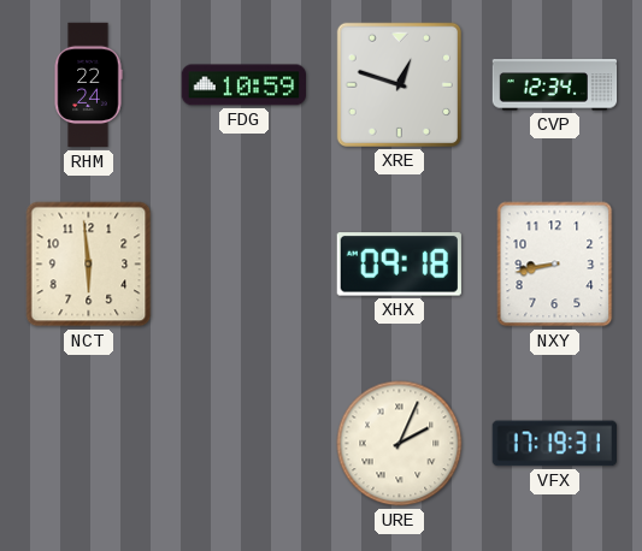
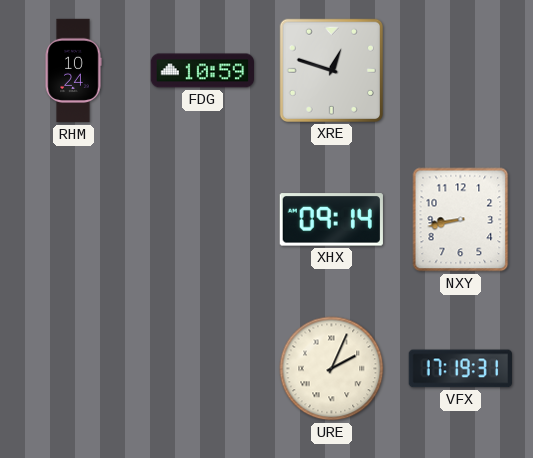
RHM: 22:24 -> 10:24
CVP: 12:34 -> none
NCT: 5:59 -> none
XHX: 09:18 -> 09:14
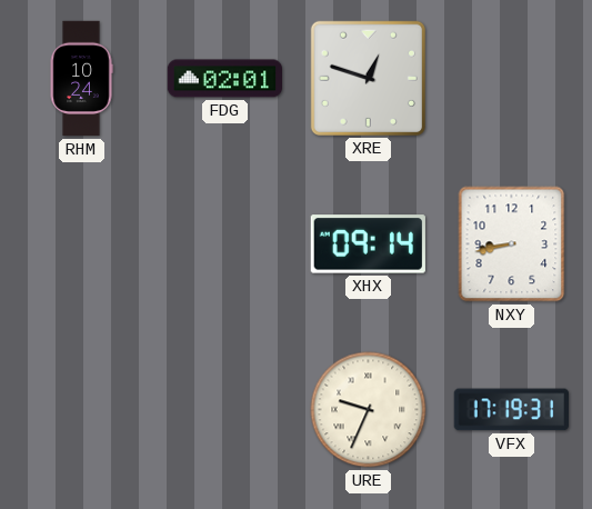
FDG: 10:59 -> 02:01
URE: 2:04 -> 9:34
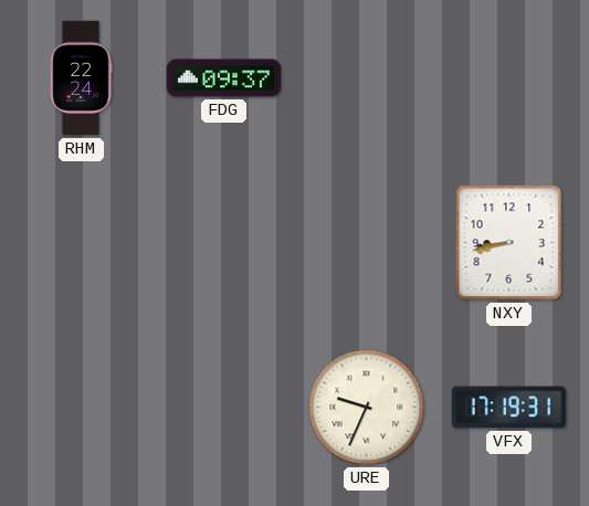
RHM: 10:24 -> 22:24
FDG: 02:01 -> 09:37
XRE: 12:48 -> none
XHX: 09:14 -> none
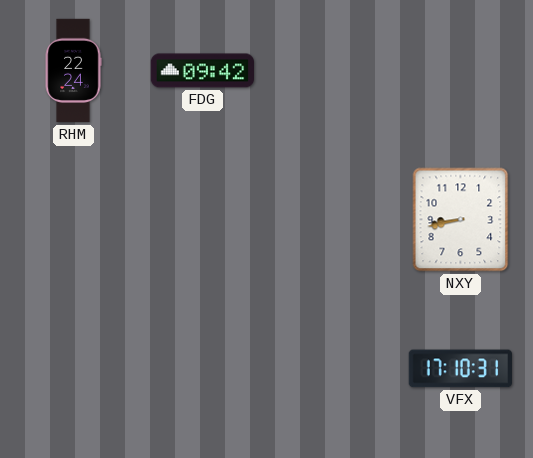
FDG: 09:37 -> 09:42
URE: 9:34 -> none
VFX: 17:19 -> 17:10
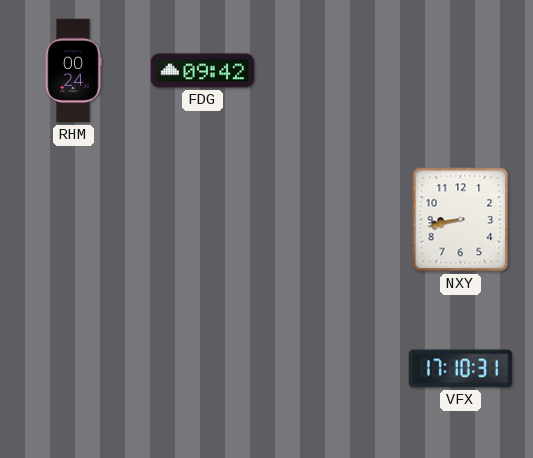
RHM: 22:24 -> 00:24
